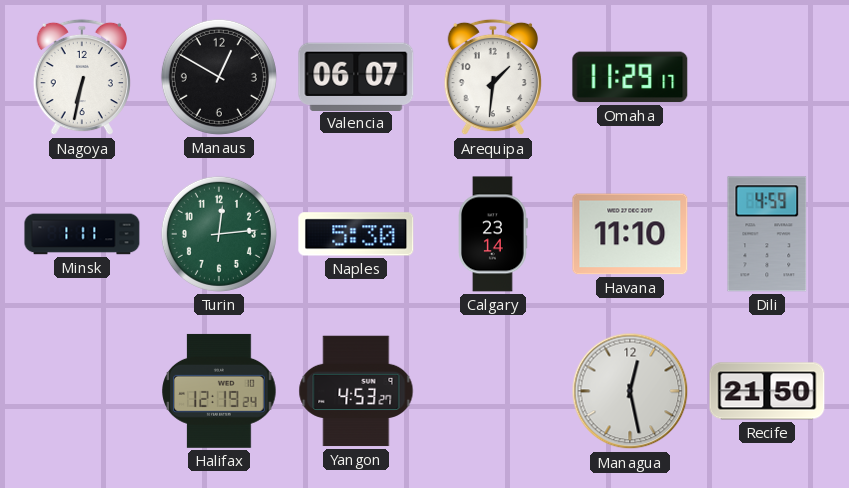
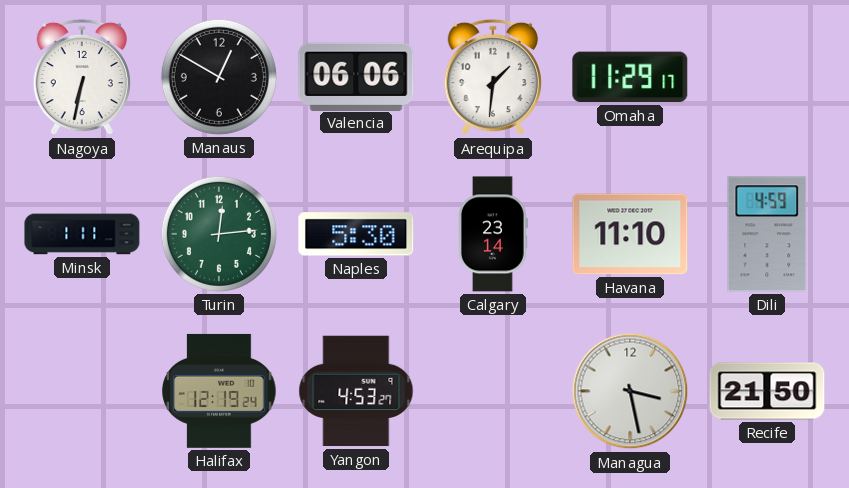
Valencia: 06:07 -> 06:06
Managua: 12:28 -> 3:28
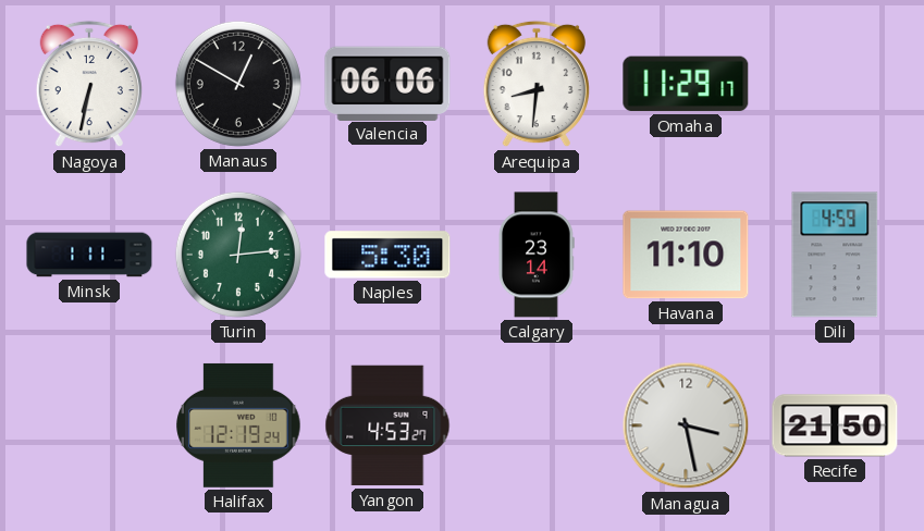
Arequipa: 1:31 -> 8:31
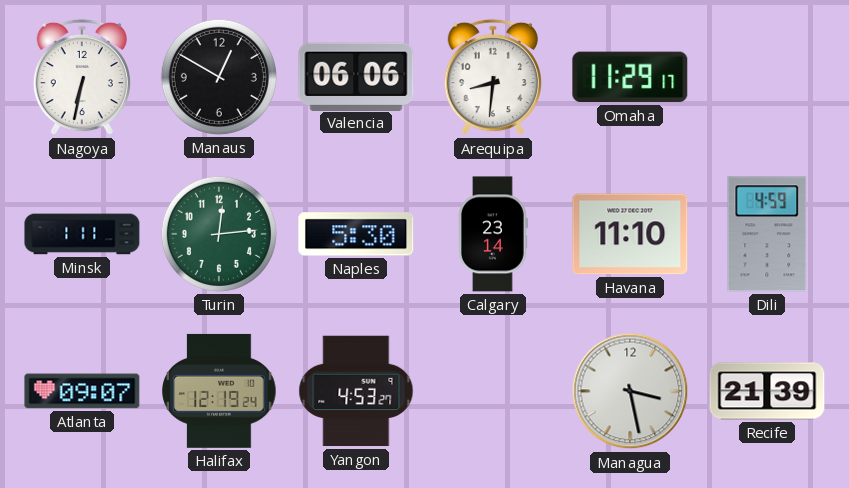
Atlanta: none -> 09:07
Recife: 21:50 -> 21:39
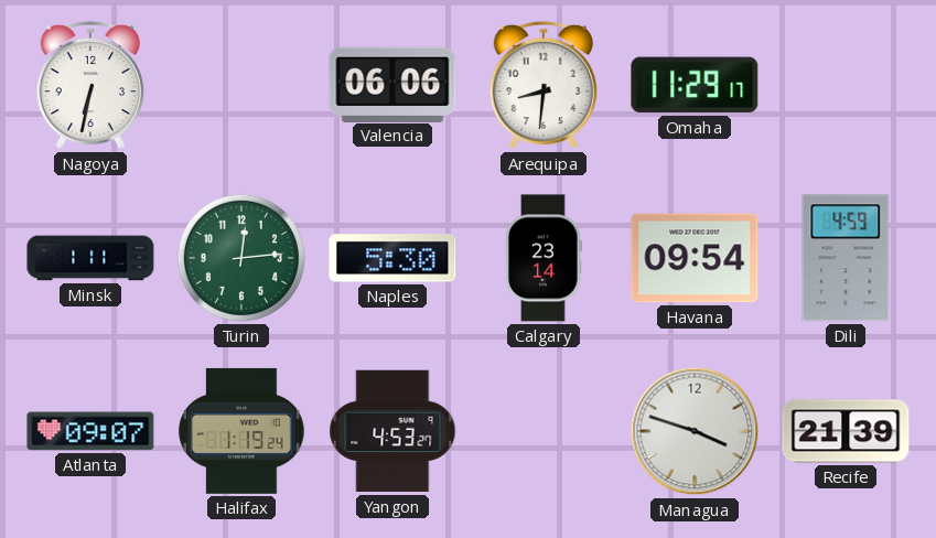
Manaus: 12:50 -> none
Havana: 11:10 -> 09:54
Halifax: 12:19 -> 1:19
Managua: 3:28 -> 3:48
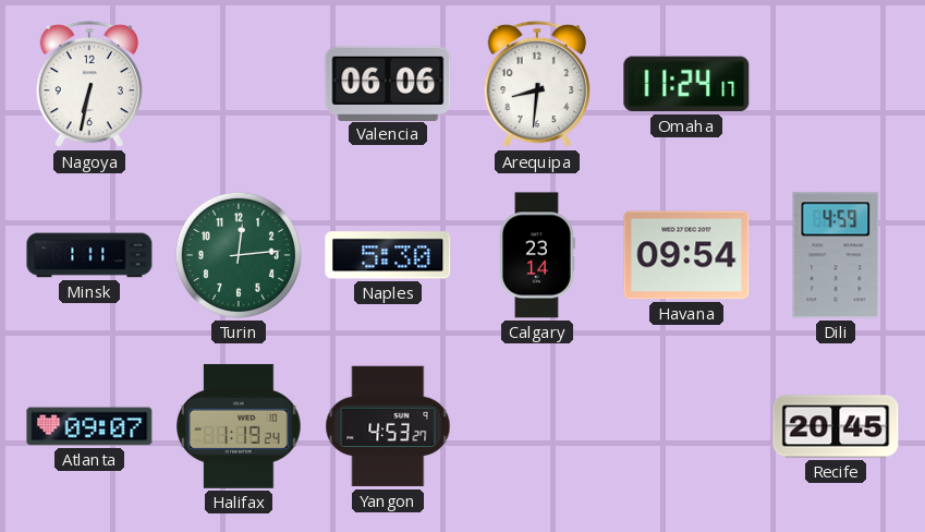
Omaha: 11:29 -> 11:24
Managua: 3:48 -> none
Recife: 21:39 -> 20:45
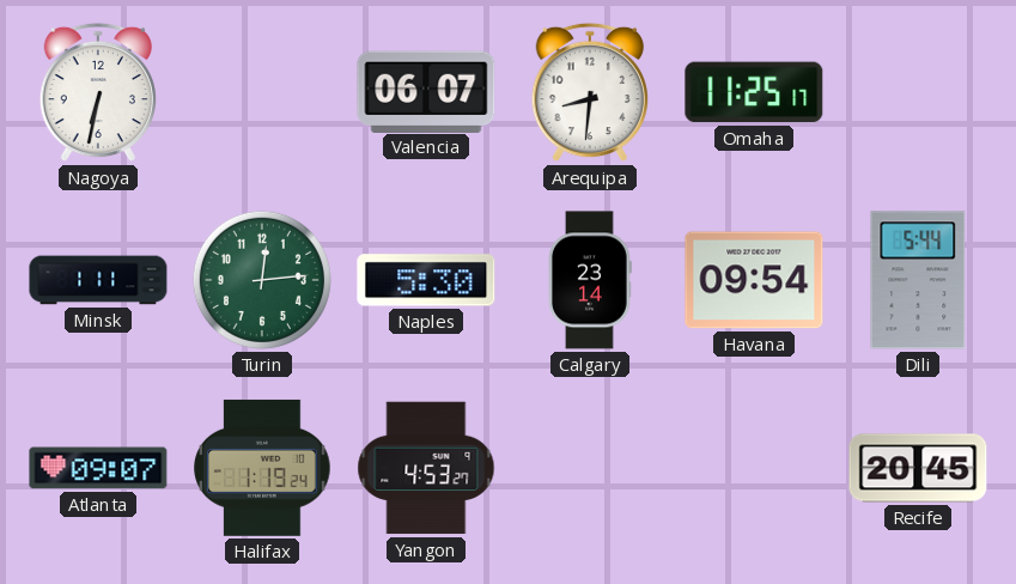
Valencia: 06:06 -> 06:07
Omaha: 11:24 -> 11:25
Dili: 4:59 -> 5:44
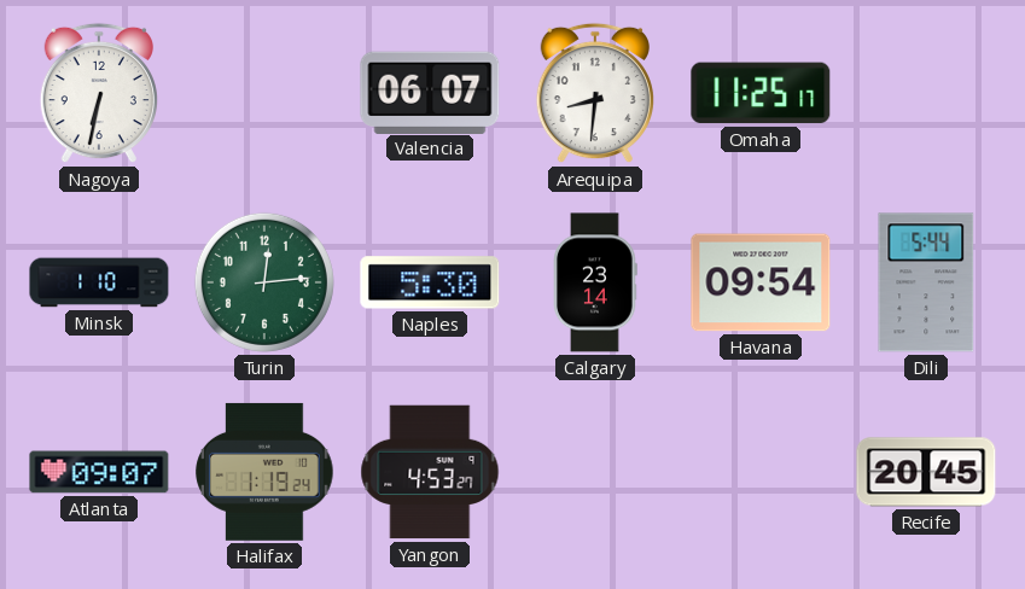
Minsk: 1:11 -> 1:10
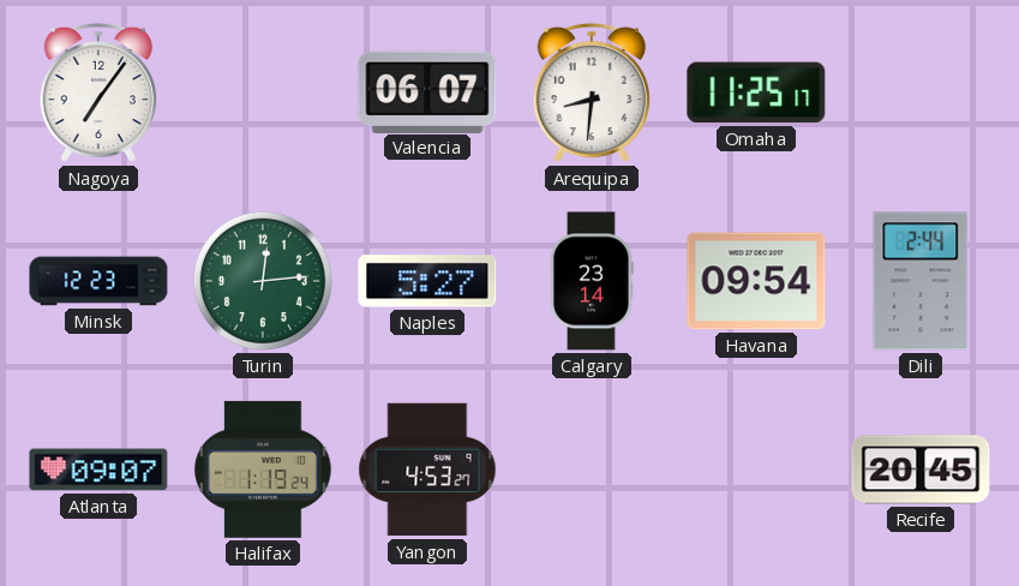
Nagoya: 6:32 -> 7:06
Minsk: 1:10 -> 12:23
Naples: 5:30 -> 5:27
Dili: 5:44 -> 2:44
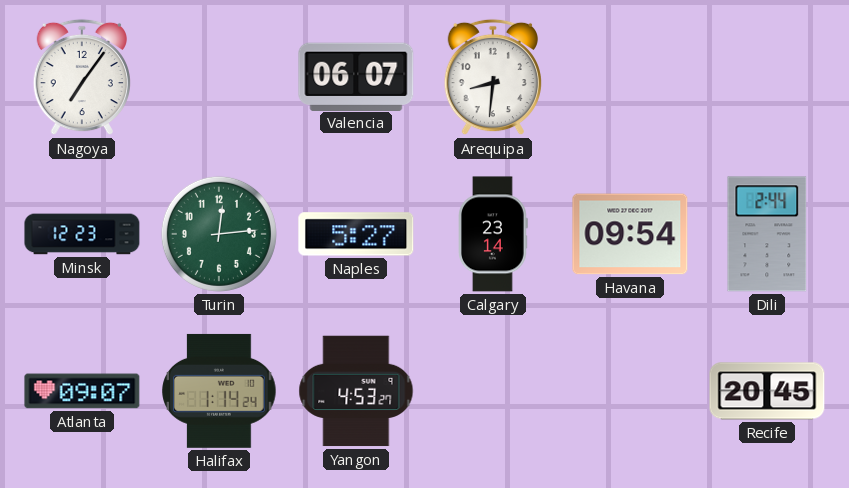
Omaha: 11:25 -> none
Halifax: 1:19 -> 1:14
